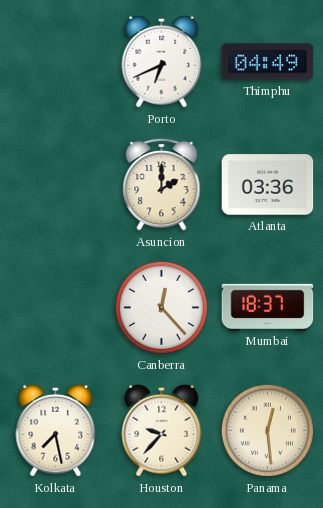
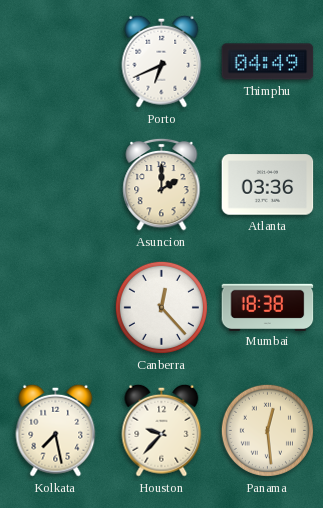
Mumbai: 18:37 -> 18:38
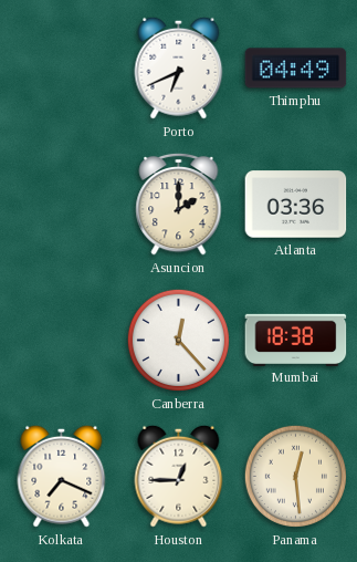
Kolkata: 7:28 -> 7:19
Houston: 9:37 -> 12:45
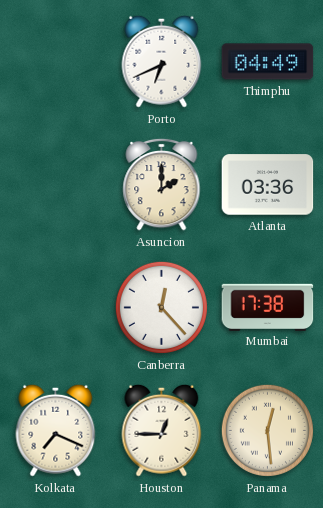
Mumbai: 18:38 -> 17:38
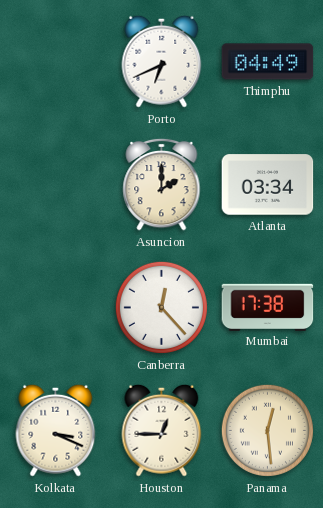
Atlanta: 03:36 -> 03:34
Kolkata: 7:19 -> 3:19
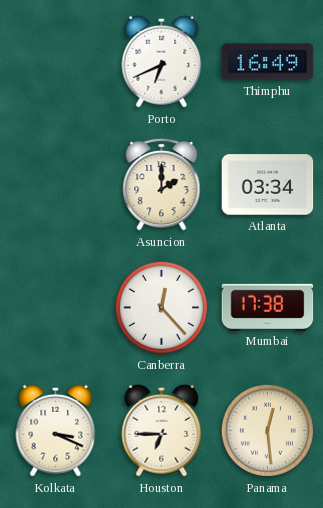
Thimphu: 04:49 -> 16:49
Houston: 12:45 -> 6:45
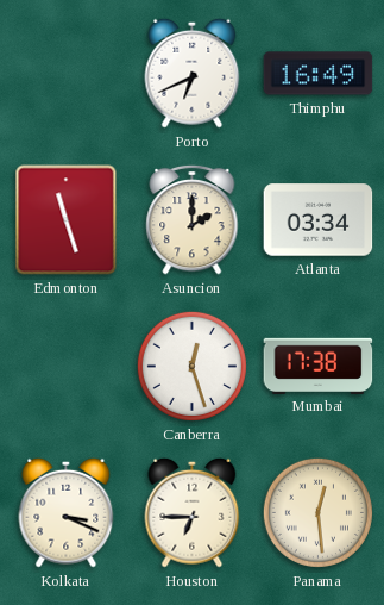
Edmonton: none -> 11:27
Canberra: 12:23 -> 12:27
